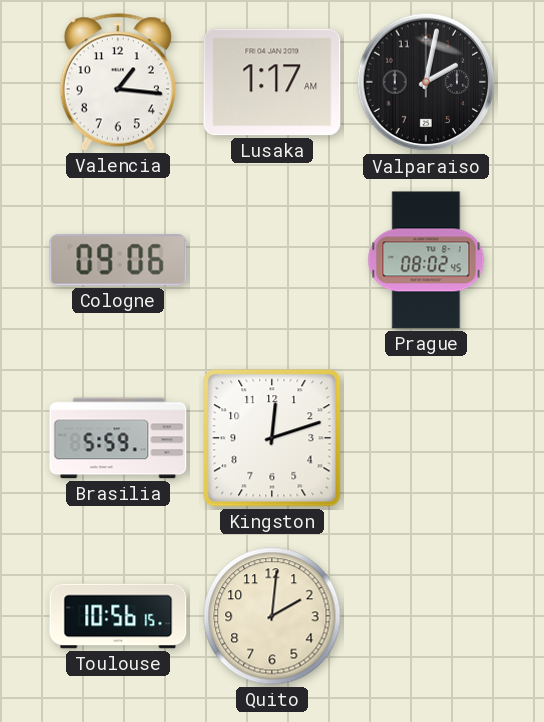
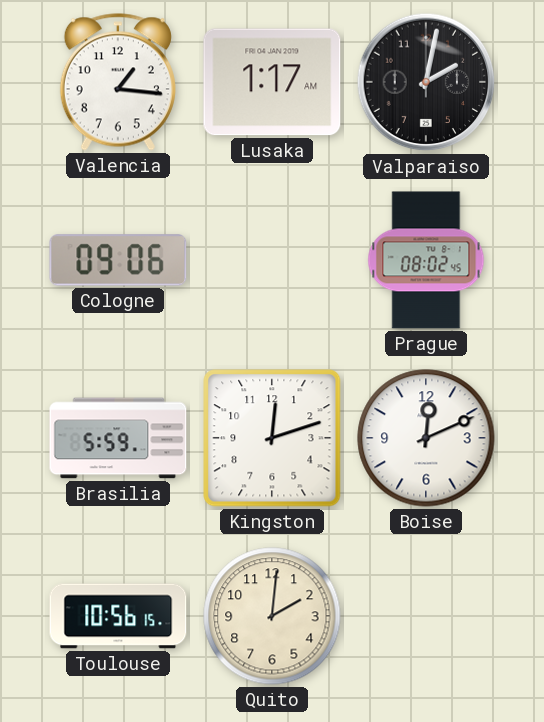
Boise: none -> 12:11
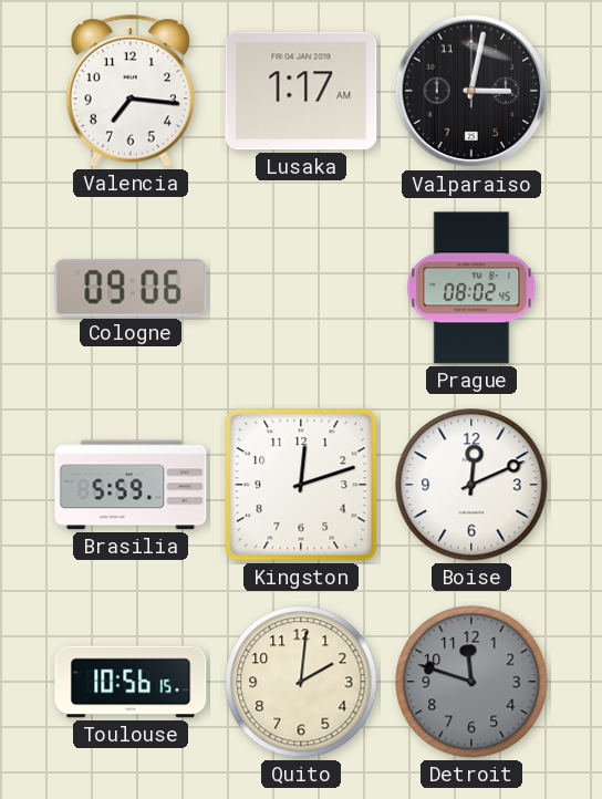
Valencia: 1:16 -> 7:16
Valparaiso: 2:02 -> 3:02
Detroit: none -> 11:48
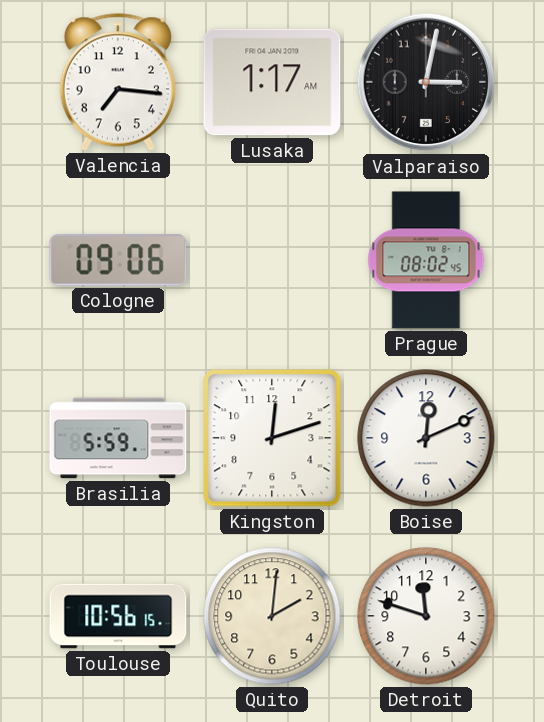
Detroit dial: grey -> white
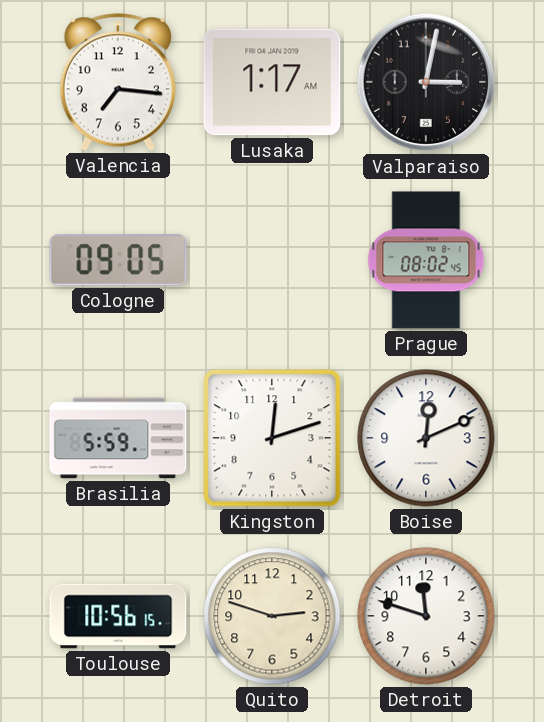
Cologne: 09:06 -> 09:05
Quito: 2:01 -> 2:48
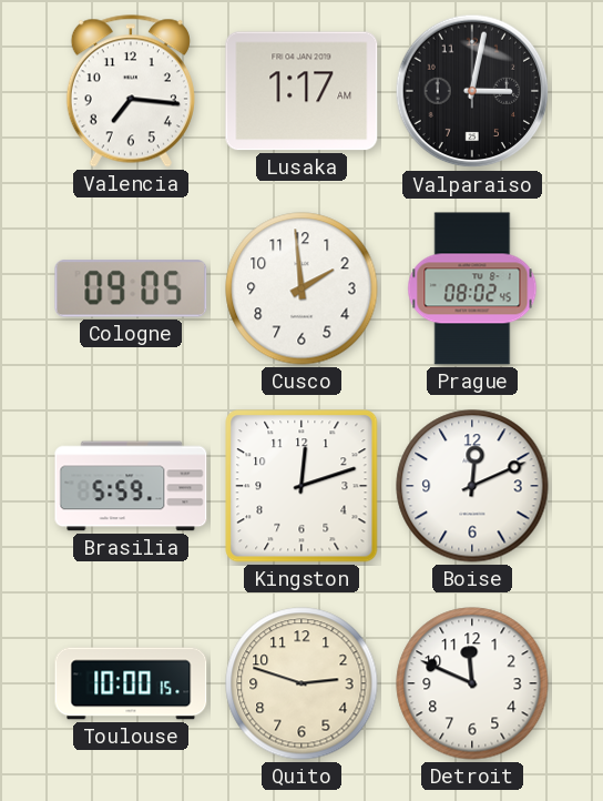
Cusco: none -> 1:59
Toulouse: 10:56 -> 10:00
Detroit: 11:48 -> 11:49
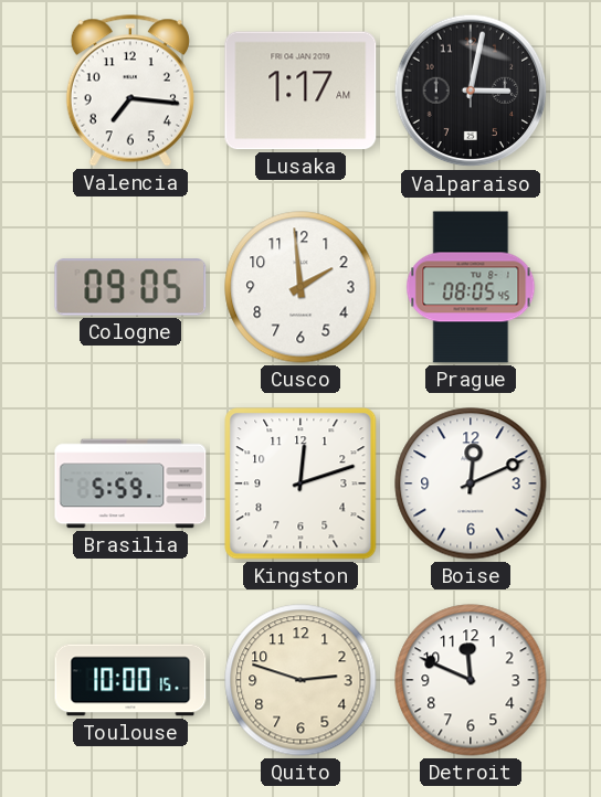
Prague: 08:02 -> 08:05
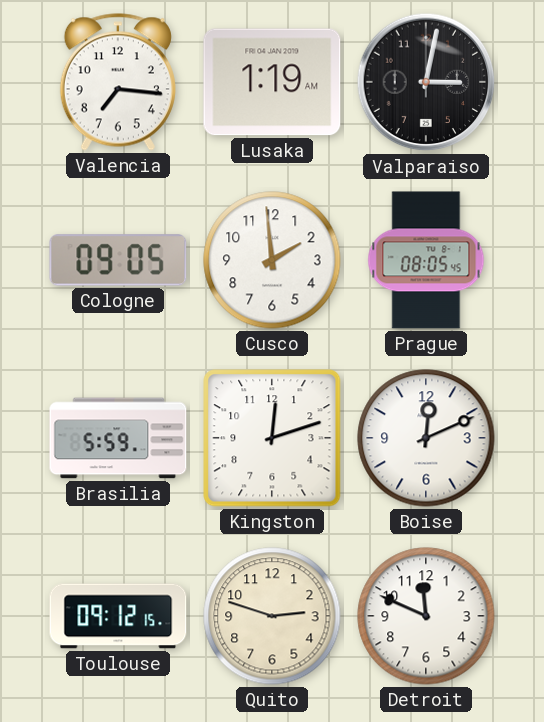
Lusaka: 1:17 -> 1:19
Toulouse: 10:00 -> 09:12
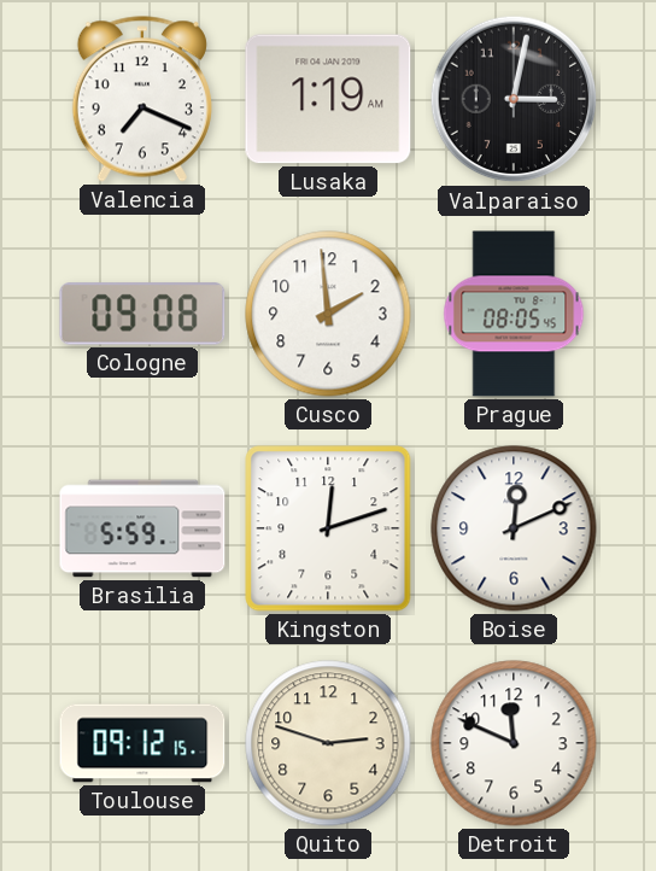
Valencia: 7:16 -> 7:19
Cologne: 09:05 -> 09:08
